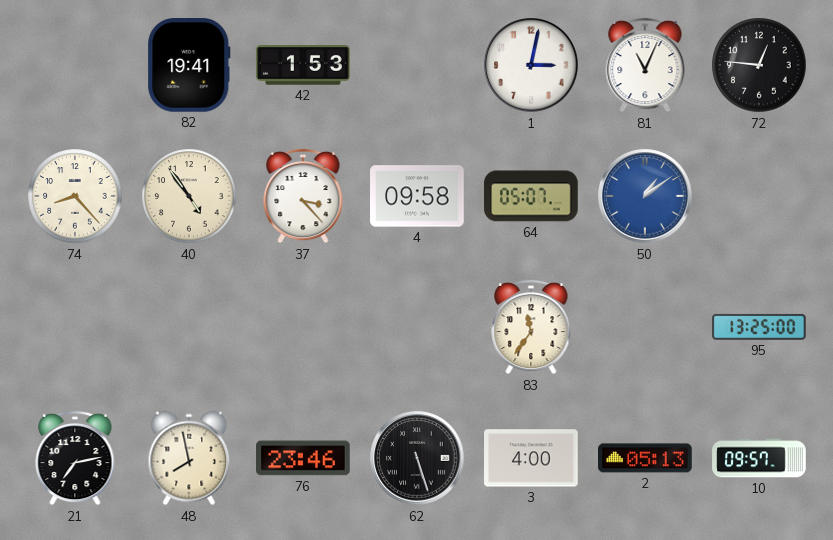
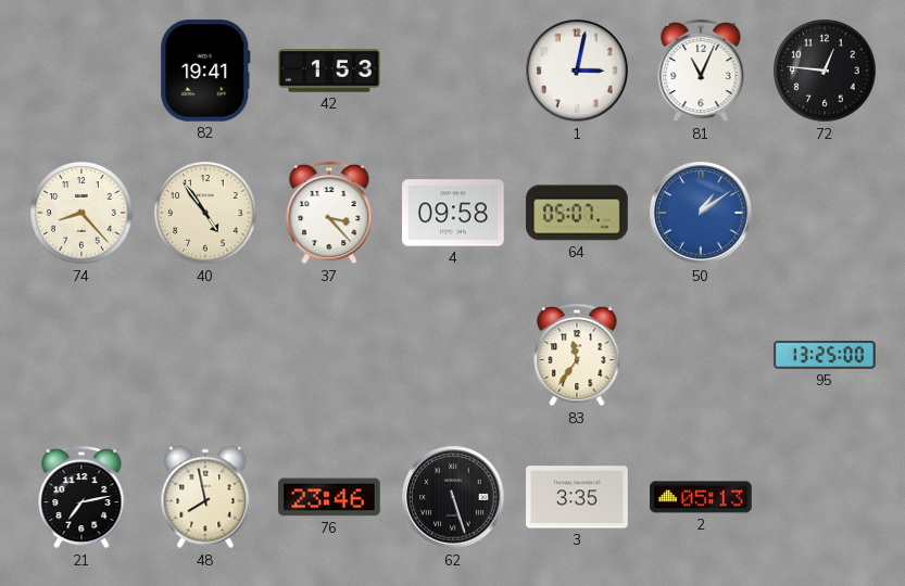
3: 4:00 -> 3:35
10: 09:57 -> none
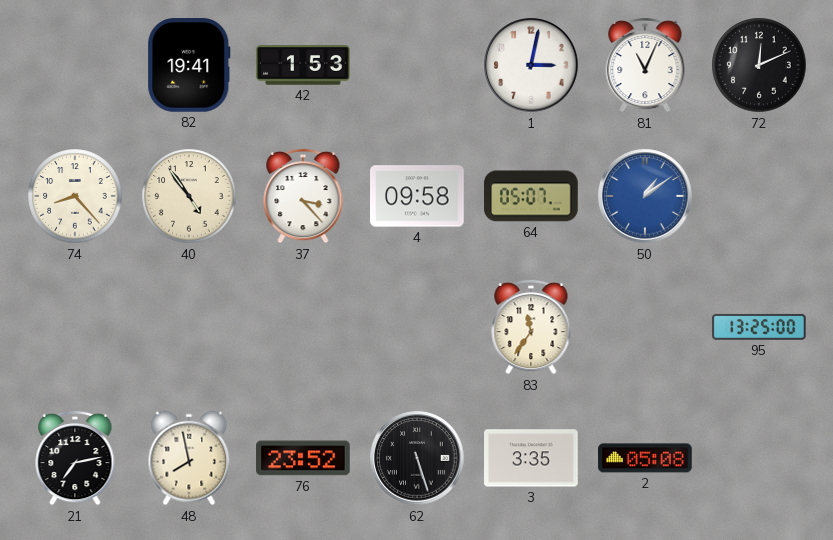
72: 12:46 -> 12:11
76: 23:46 -> 23:52
2: 05:13 -> 05:08
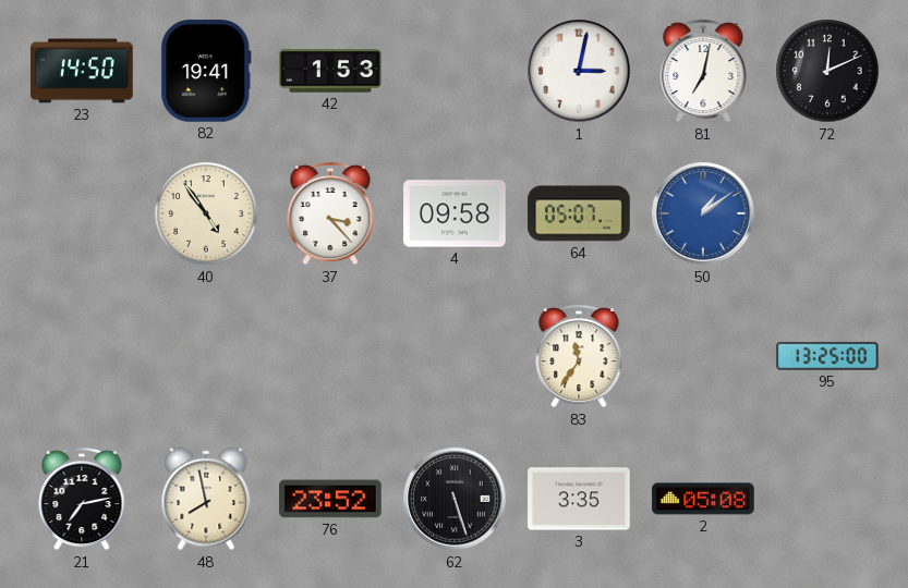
23: none -> 14:50
81: 11:04 -> 7:02
74: 8:23 -> none
